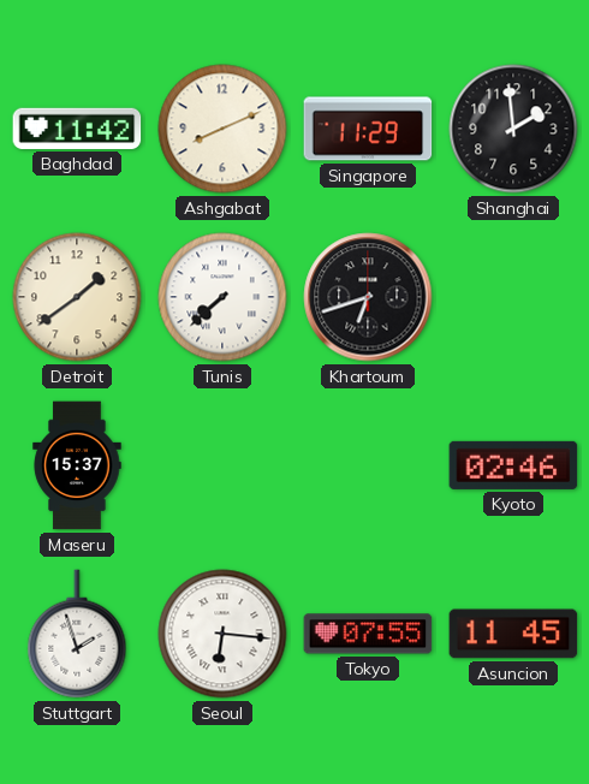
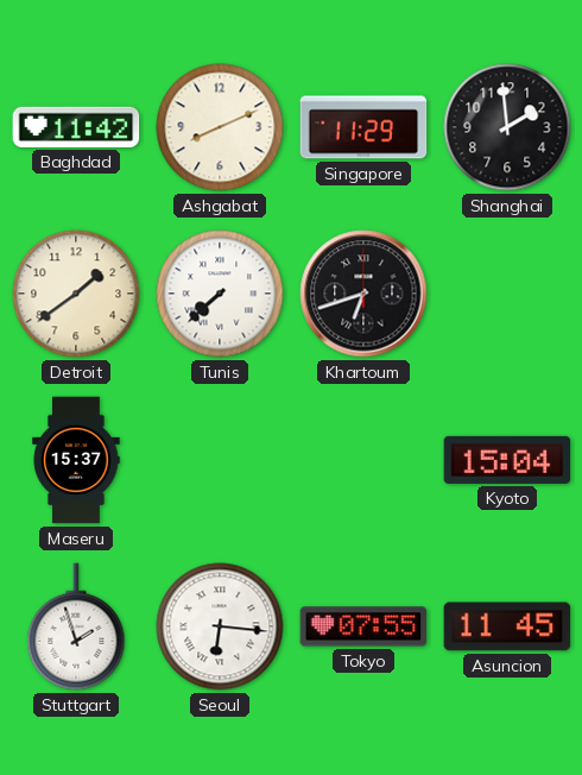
Kyoto: 02:46 -> 15:04
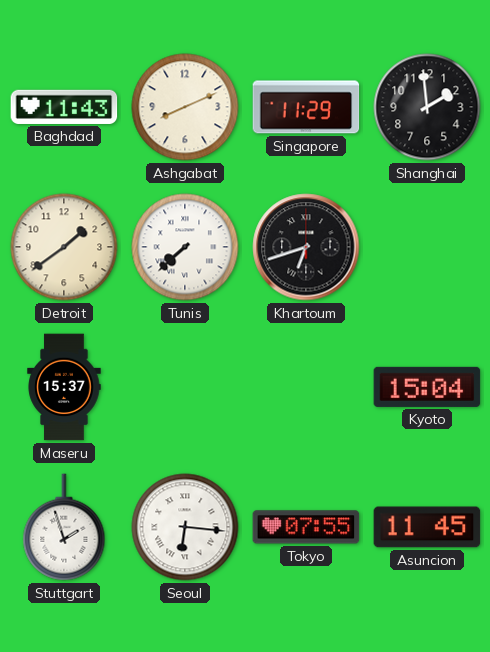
Baghdad: 11:42 -> 11:43
